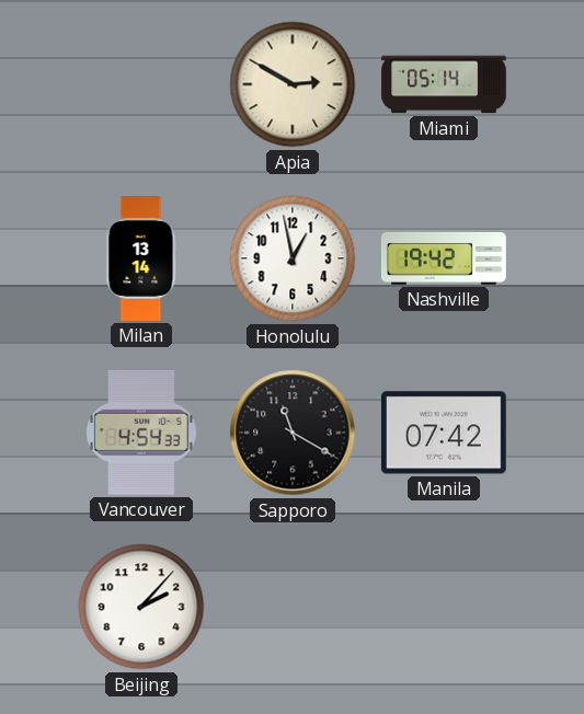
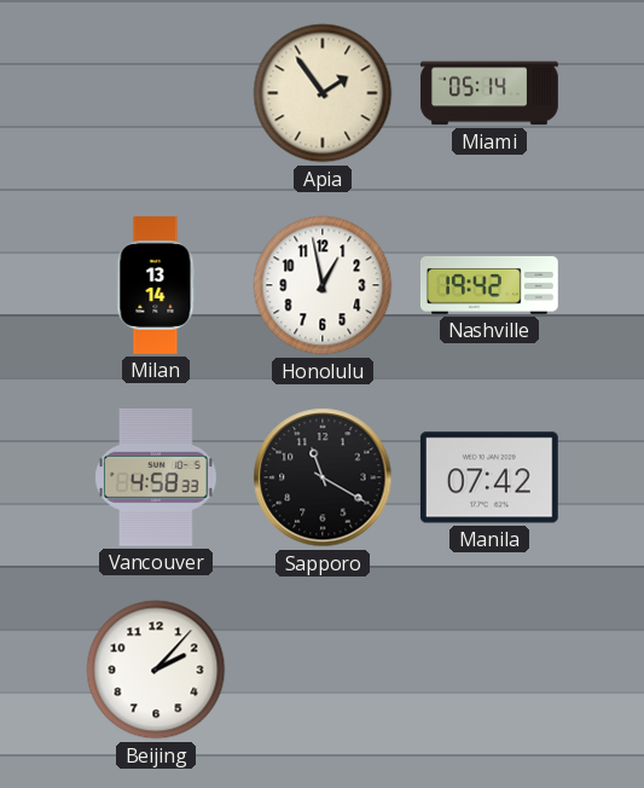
Apia: 2:50 -> 1:54
Vancouver: 4:54 -> 4:58
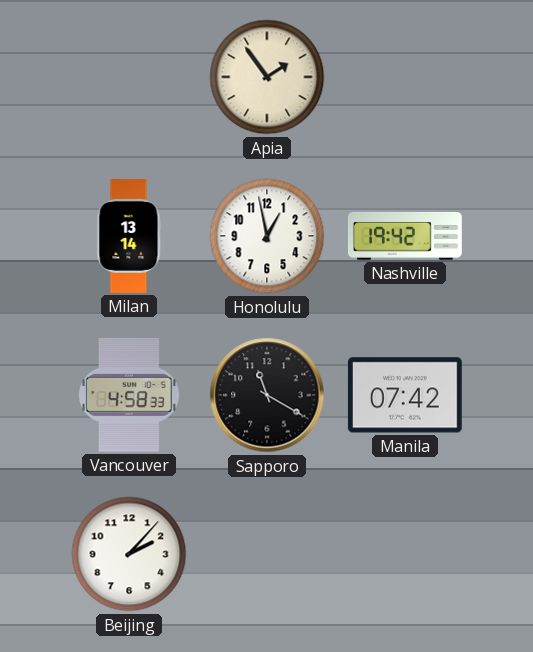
Miami: 05:14 -> none
